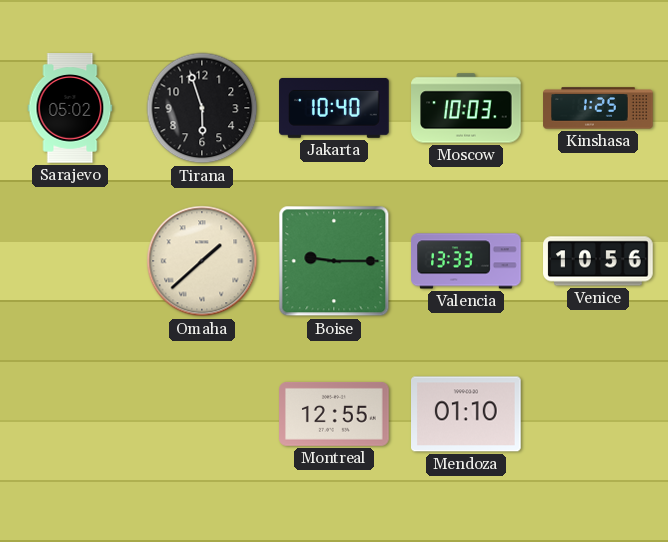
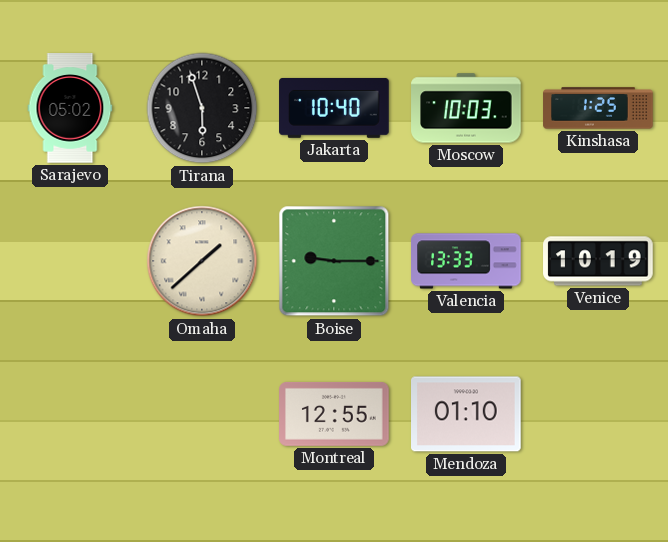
Venice: 10:56 -> 10:19
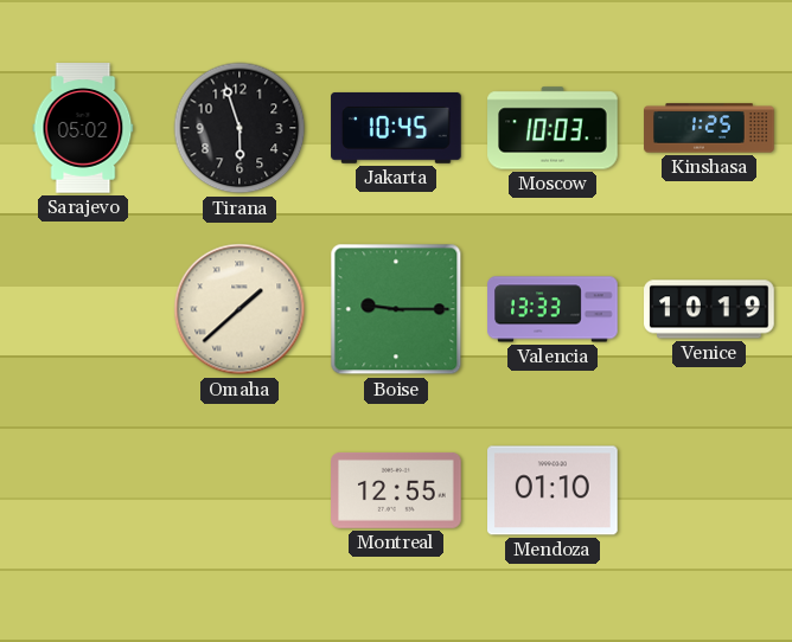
Jakarta: 10:40 -> 10:45
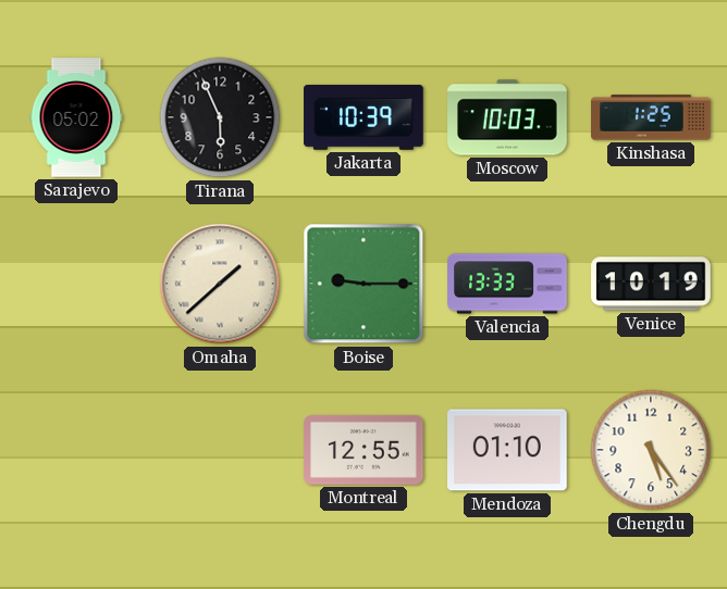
Tirana: 5:57 -> 5:56
Jakarta: 10:45 -> 10:39
Chengdu: none -> 5:24
